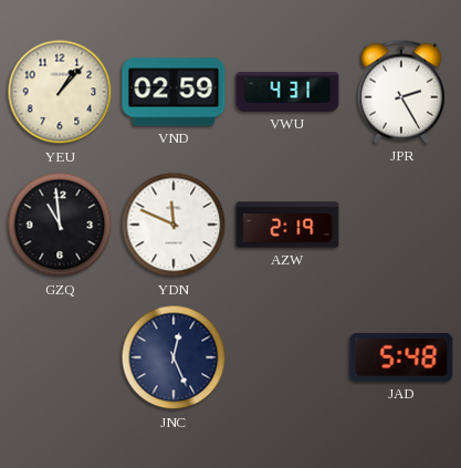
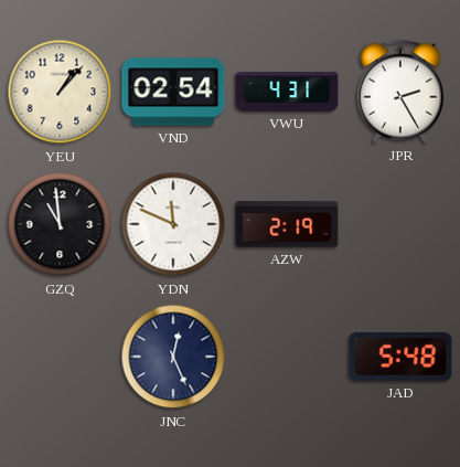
VND: 02:59 -> 02:54
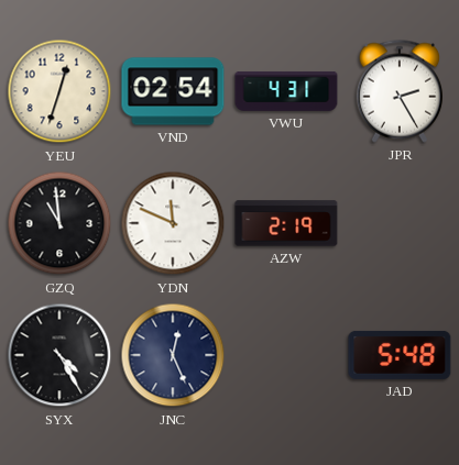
YEU: 1:07 -> 12:33
SYX: none -> 4:25
